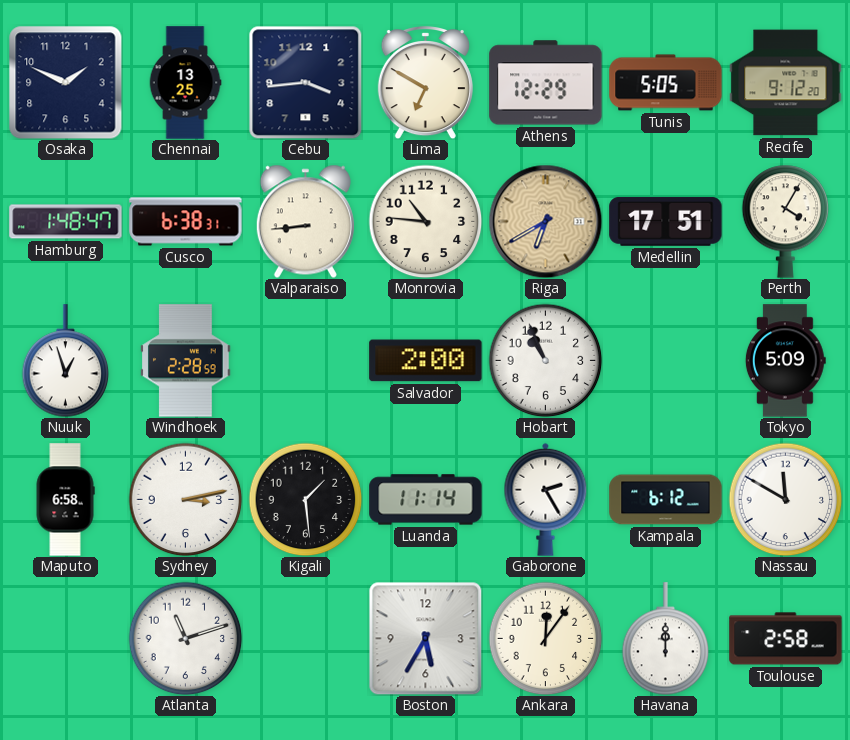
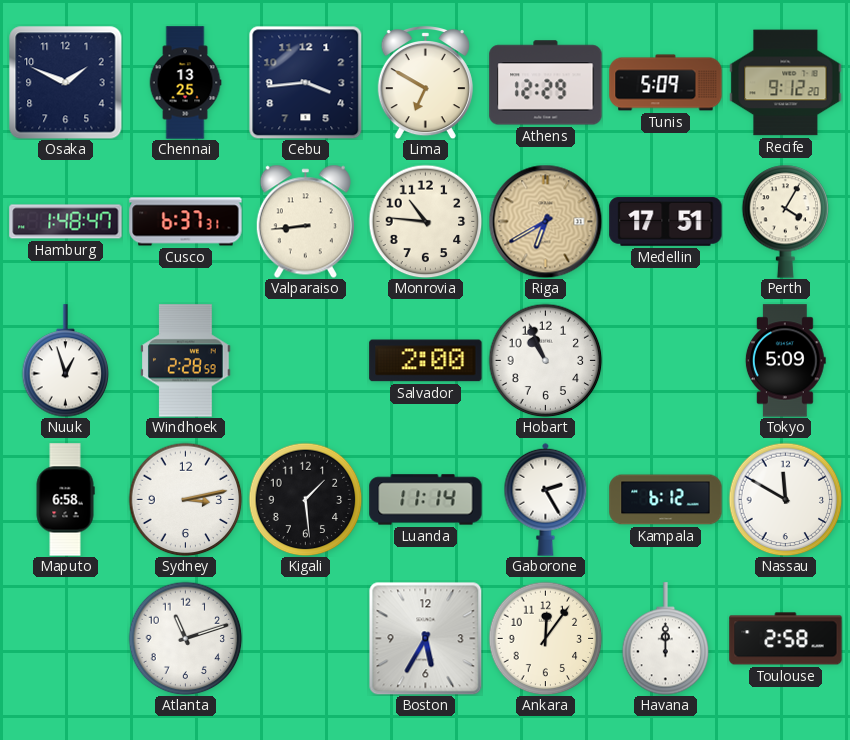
Tunis: 5:05 -> 5:09
Cusco: 6:38 -> 6:37
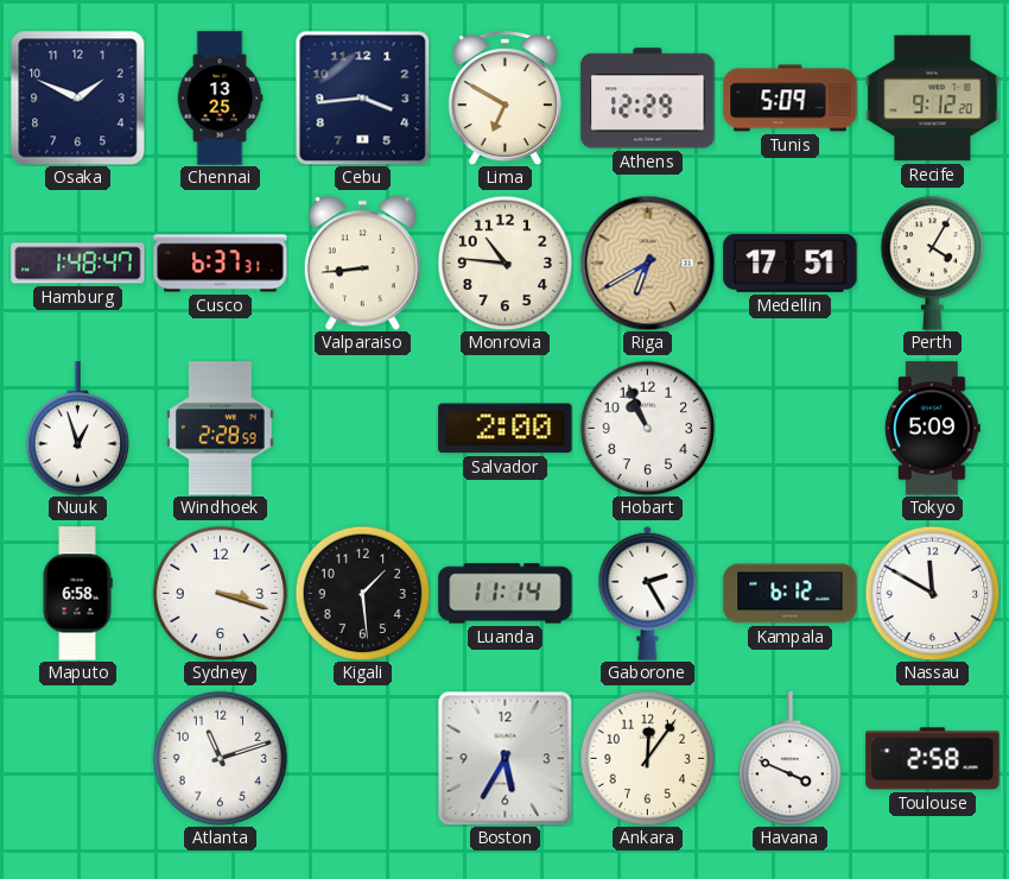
Sydney: 3:13 -> 3:18
Havana: 12:00 -> 3:49
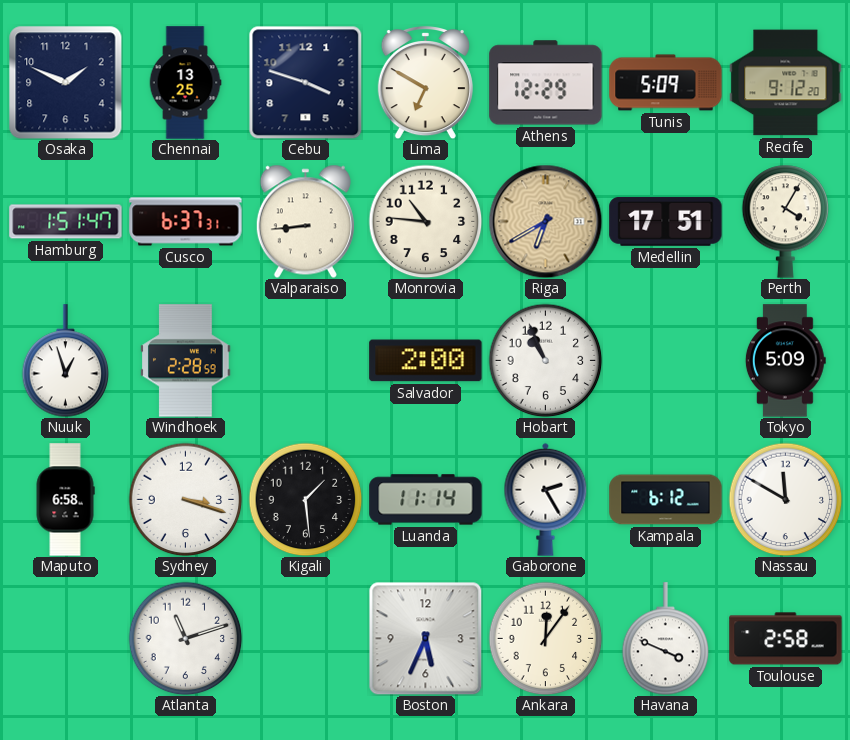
Cebu: 3:44 -> 3:48
Hamburg: 1:48 -> 1:51
Boston: 5:35 -> 5:34
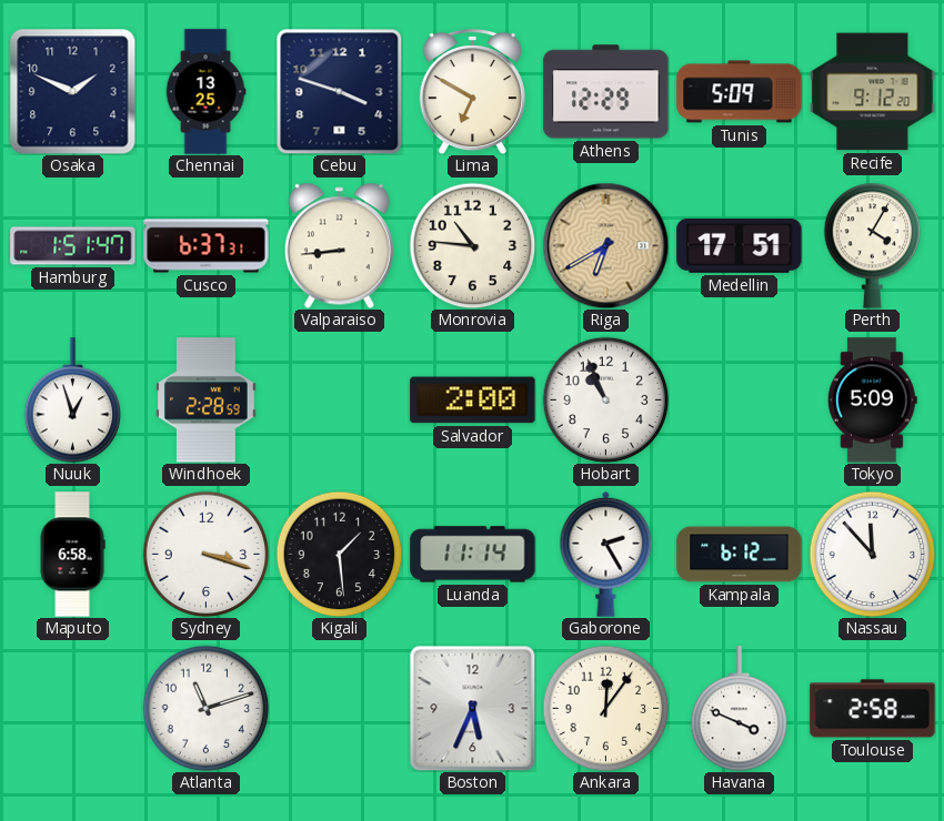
Nassau: 11:50 -> 11:53
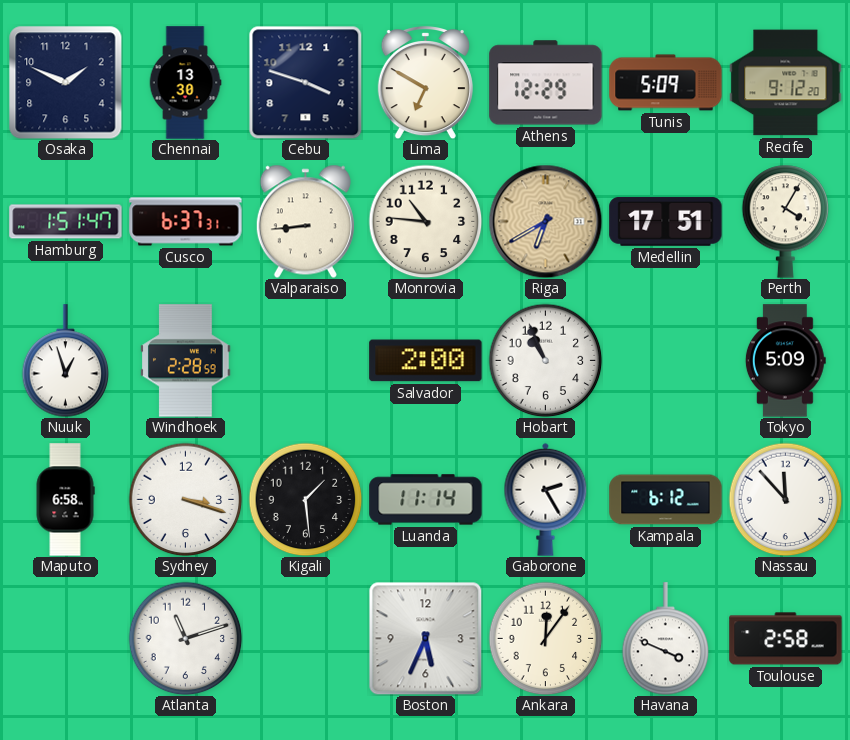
Chennai: 13:25 -> 13:30
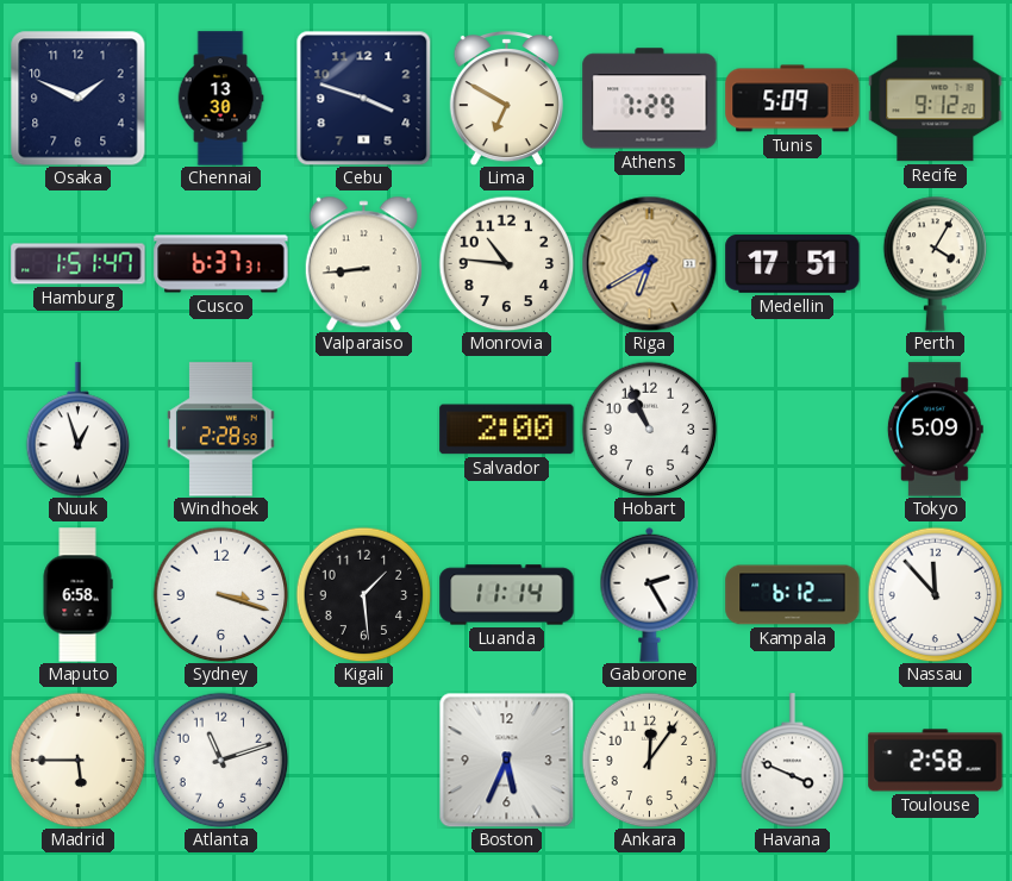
Athens: 12:29 -> 7:29
Madrid: none -> 5:45
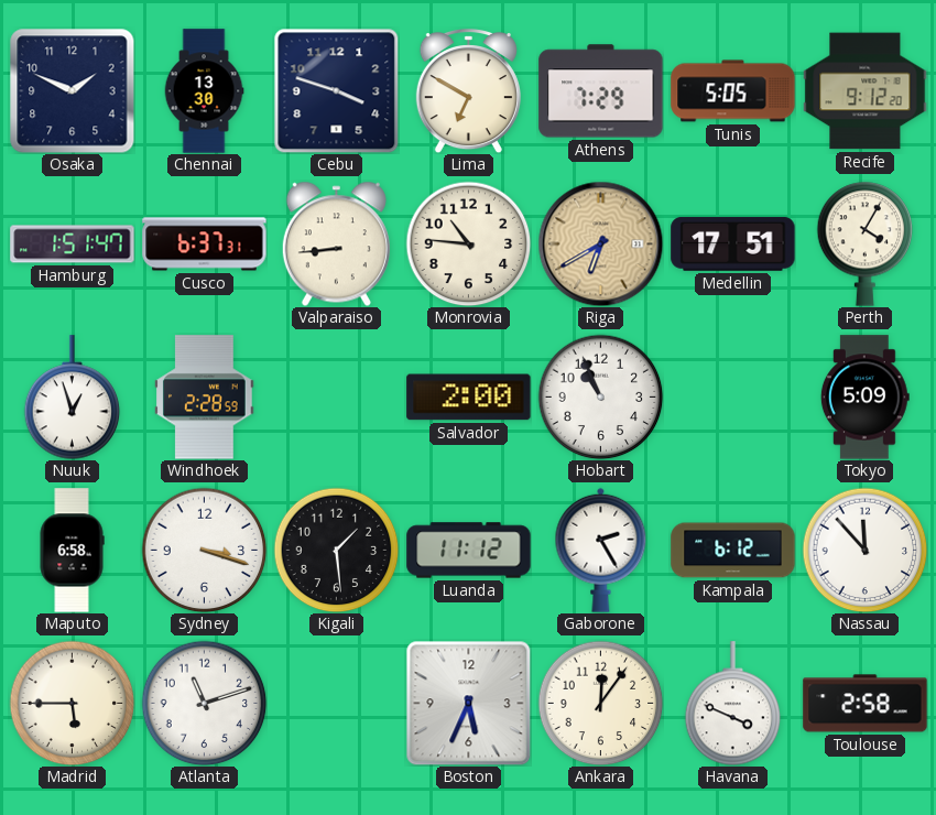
Tunis: 5:09 -> 5:05
Luanda: 11:14 -> 11:12
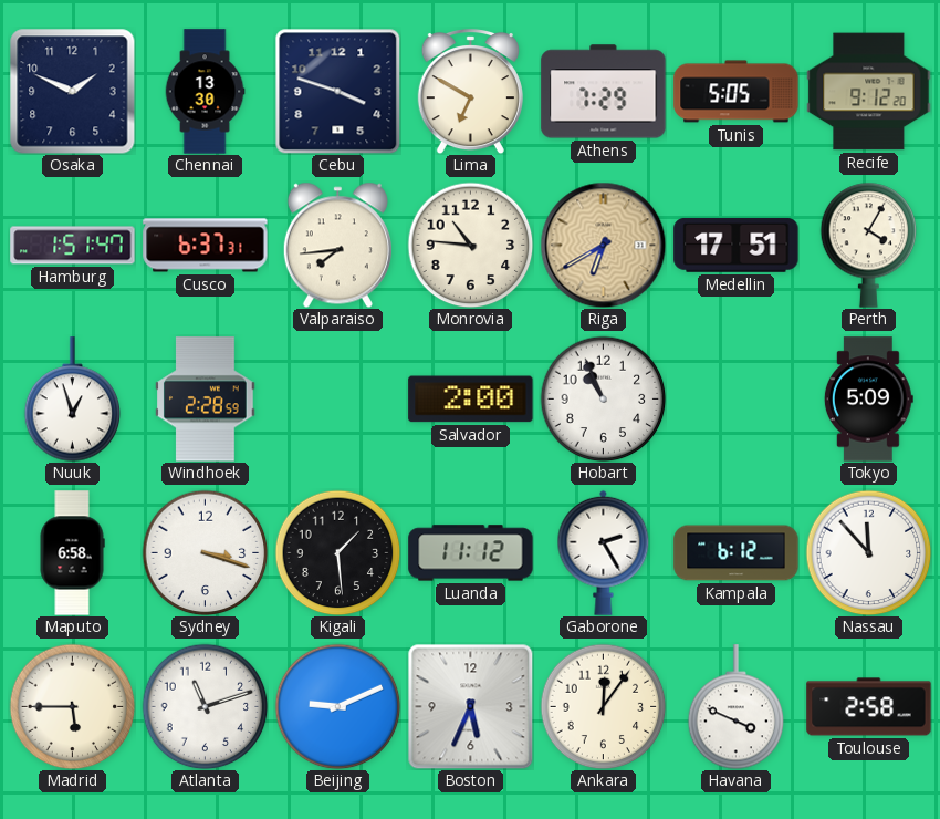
Valparaiso: 8:44 -> 7:44
Beijing: none -> 9:11
